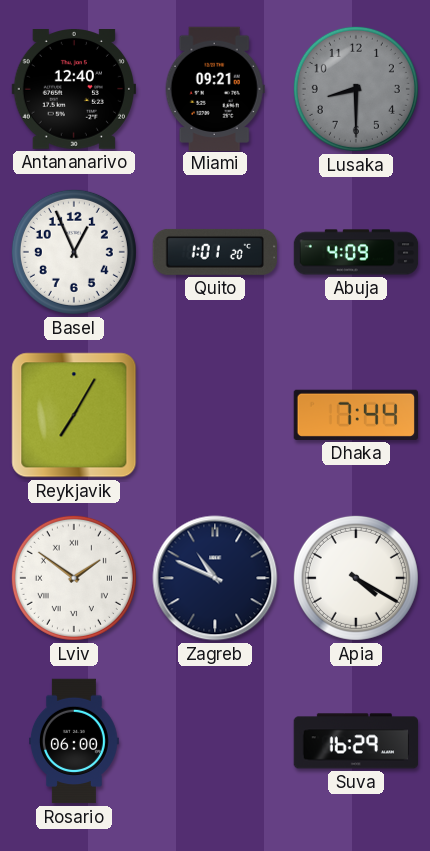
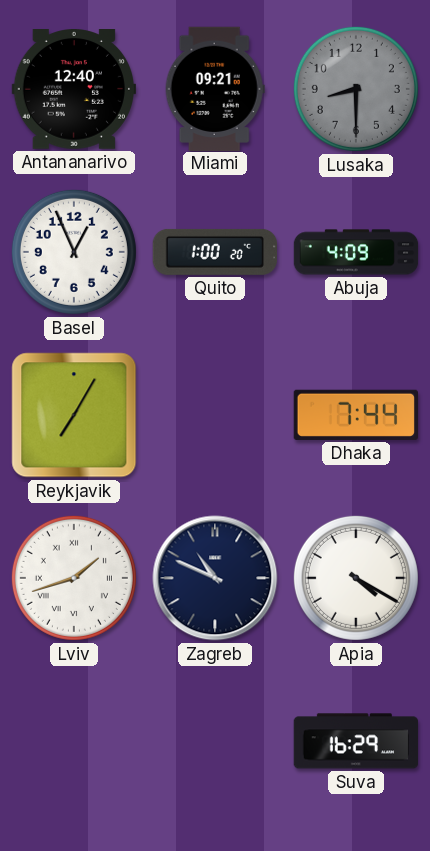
Quito: 1:01 -> 1:00
Lviv: 1:51 -> 1:42
Rosario: 06:00 -> none
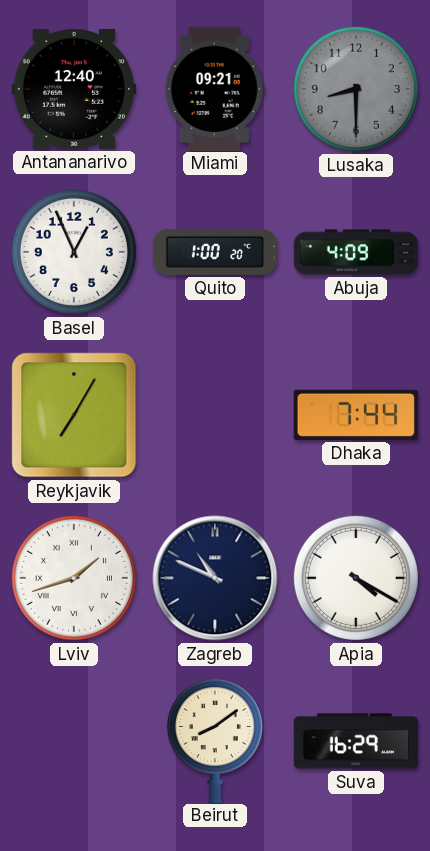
Beirut: none -> 8:09
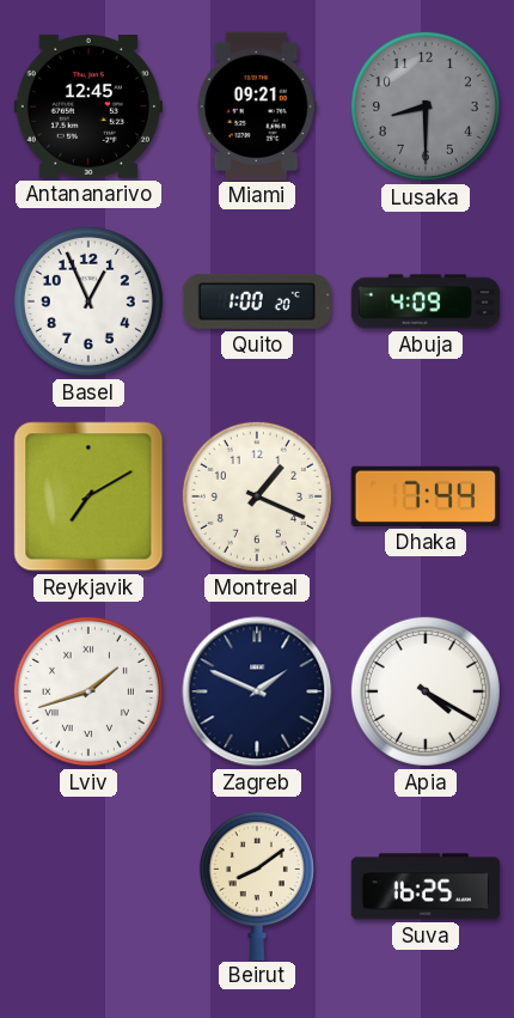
Antananarivo: 12:40 -> 12:45
Reykjavik: 7:05 -> 7:10
Montreal: none -> 1:19
Zagreb: 10:49 -> 1:49
Suva: 16:29 -> 16:25
